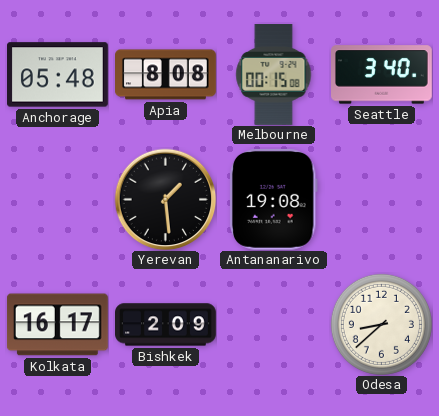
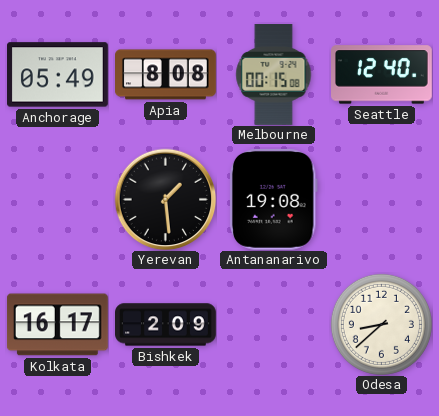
Anchorage: 05:48 -> 05:49
Seattle: 3:40 -> 12:40
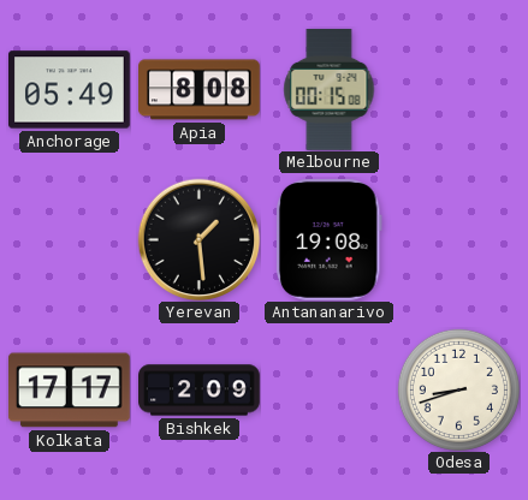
Seattle: 12:40 -> none
Kolkata: 16:17 -> 17:17
Odesa: 8:38 -> 8:42
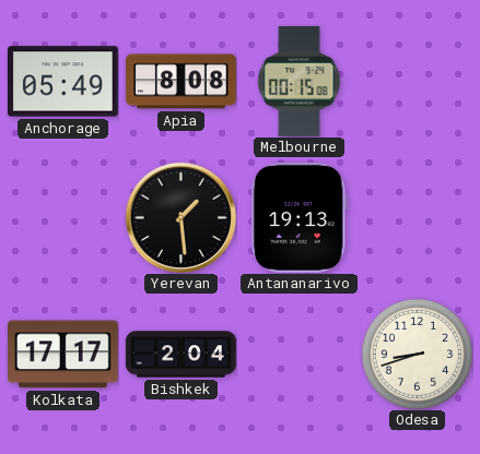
Antananarivo: 19:08 -> 19:13
Bishkek: 2:09 -> 2:04
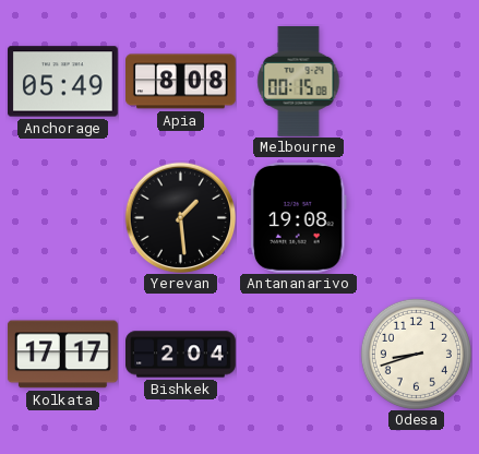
Antananarivo: 19:13 -> 19:08
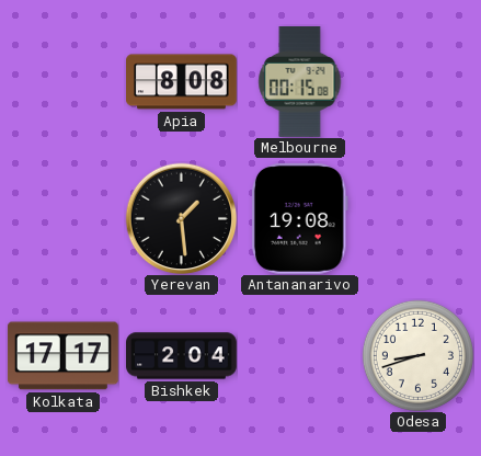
Anchorage: 05:49 -> none
